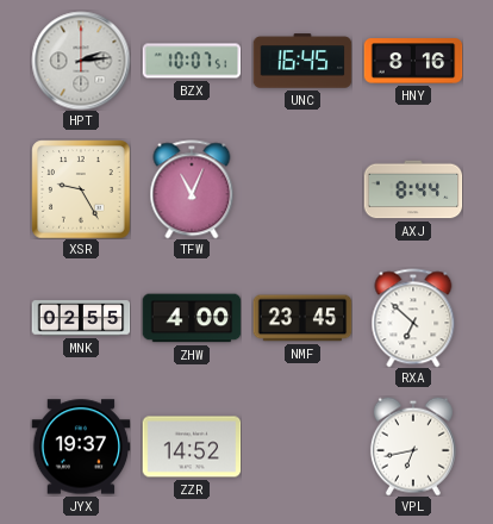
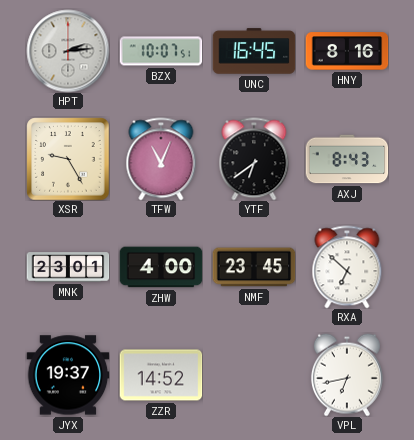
YTF: none -> 6:39
AXJ: 8:44 -> 8:43
MNK: 02:55 -> 23:01
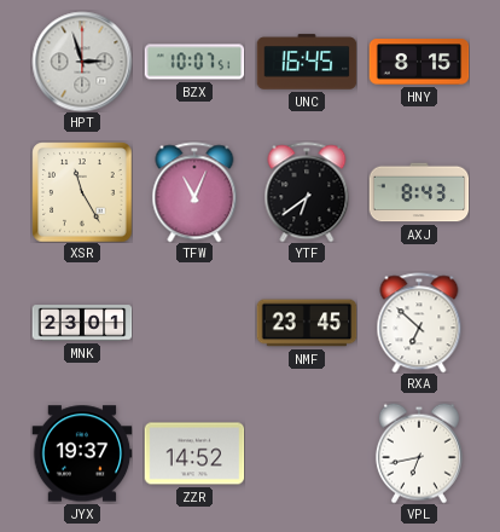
HPT: 2:14 -> 2:57
HNY: 8:16 -> 8:15
XSR: 9:25 -> 11:25
ZHW: 4:00 -> none
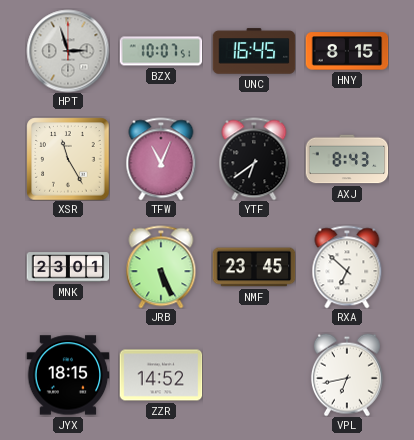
JRB: none -> 5:26
JYX: 19:37 -> 18:15
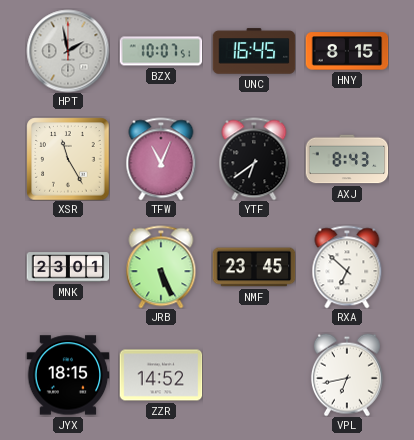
HPT: 2:57 -> 1:58
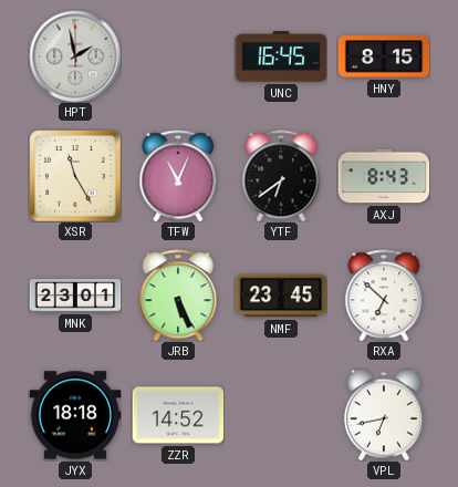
BZX: 10:07 -> none
JYX: 18:15 -> 18:18
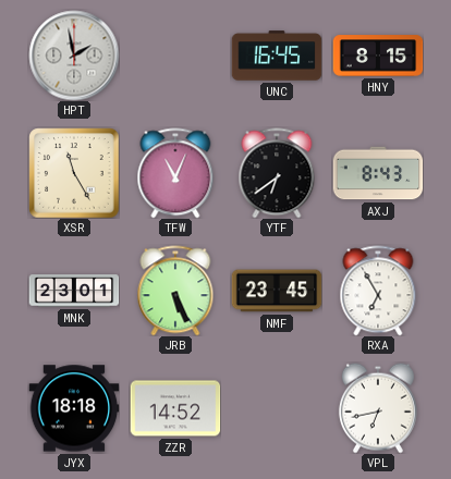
RXA: 6:52 -> 6:55
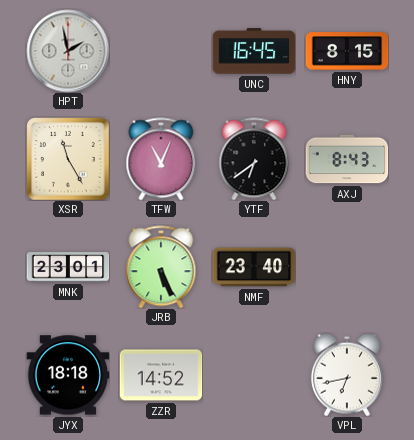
NMF: 23:45 -> 23:40
RXA: 6:55 -> none
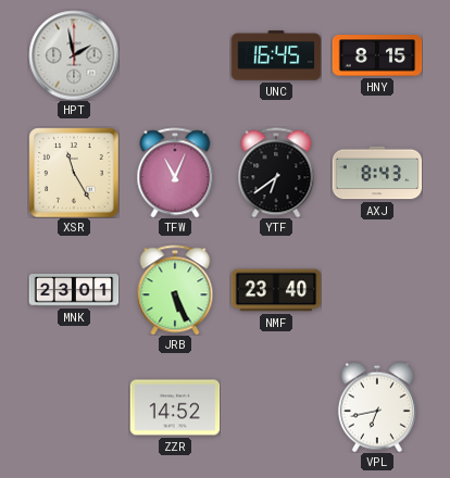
JYX: 18:18 -> none
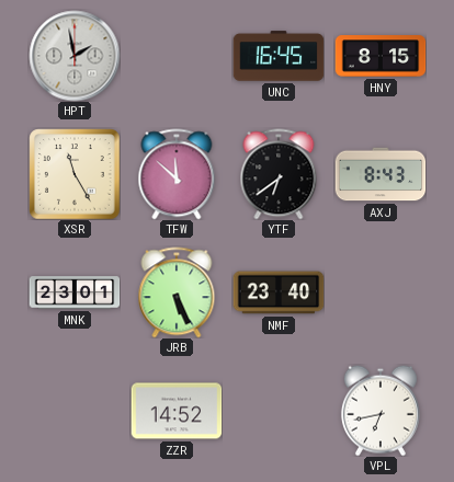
TFW: 11:04 -> 11:52
